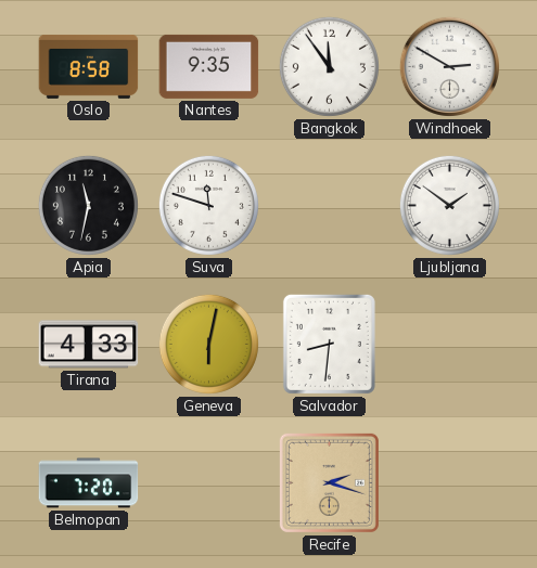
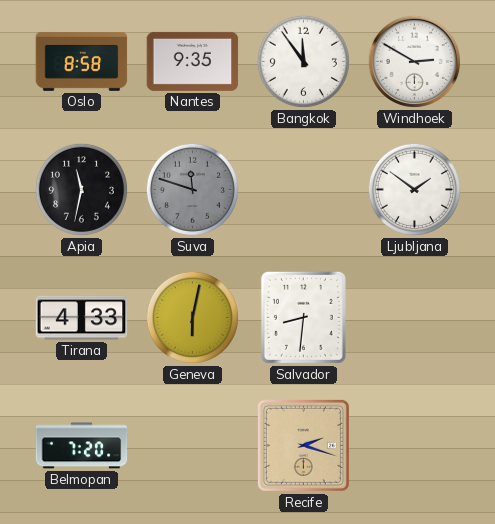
Suva dial: white -> grey
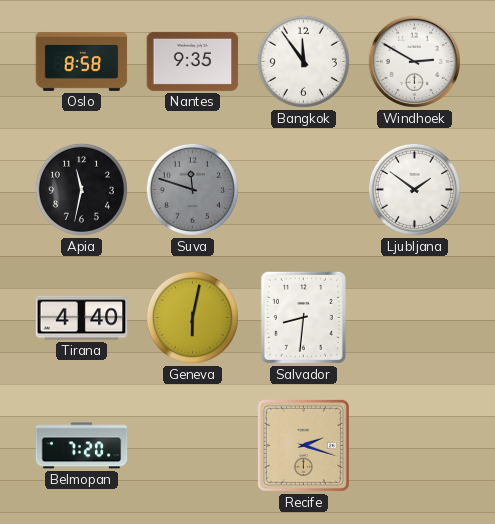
Tirana: 4:33 -> 4:40
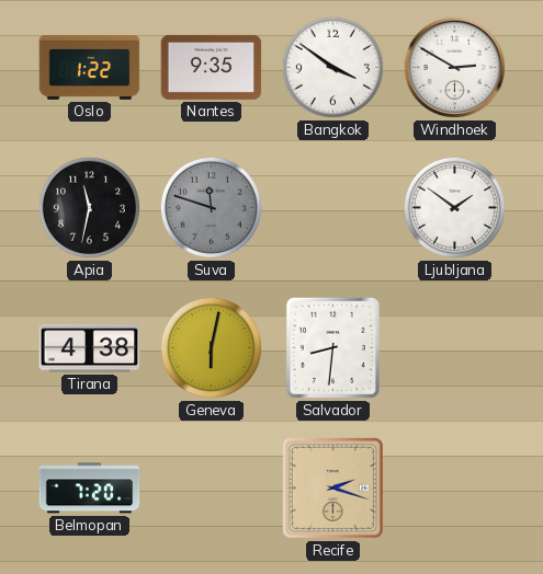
Oslo: 8:58 -> 1:22
Bangkok: 11:54 -> 3:51
Tirana: 4:40 -> 4:38
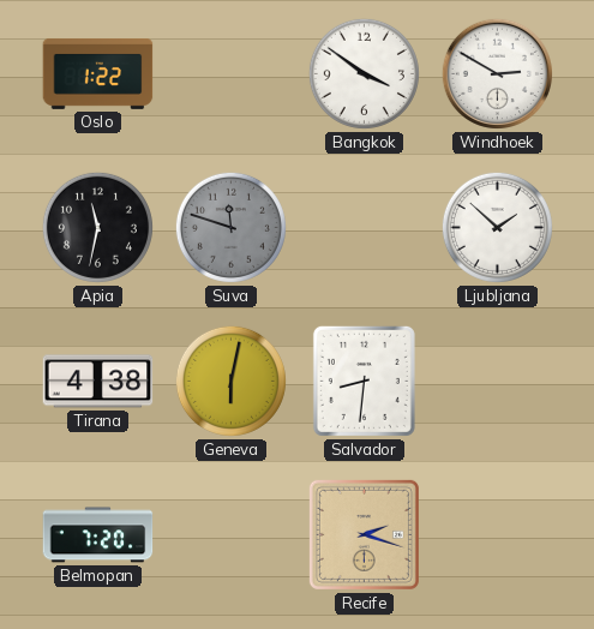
Nantes: 9:35 -> none
Ljubljana: 1:51 -> 1:52
